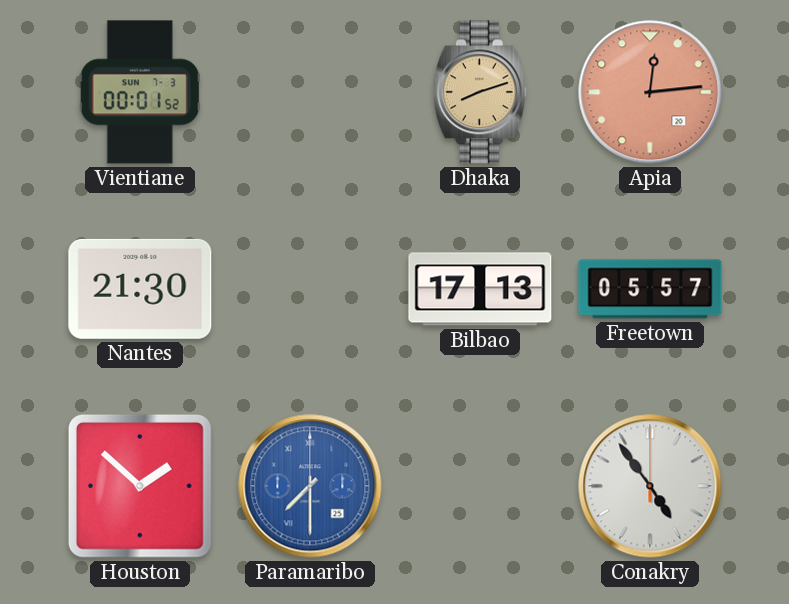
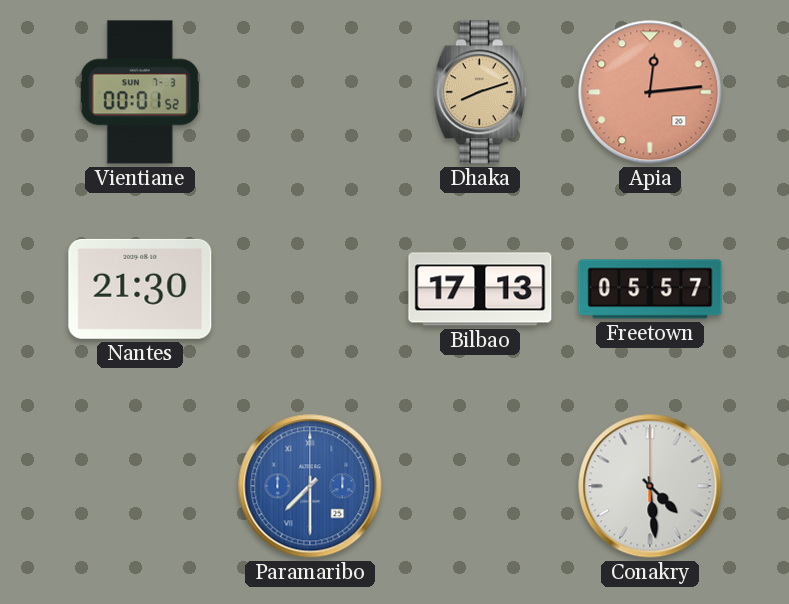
Houston: 1:52 -> none
Conakry: 4:54 -> 4:29
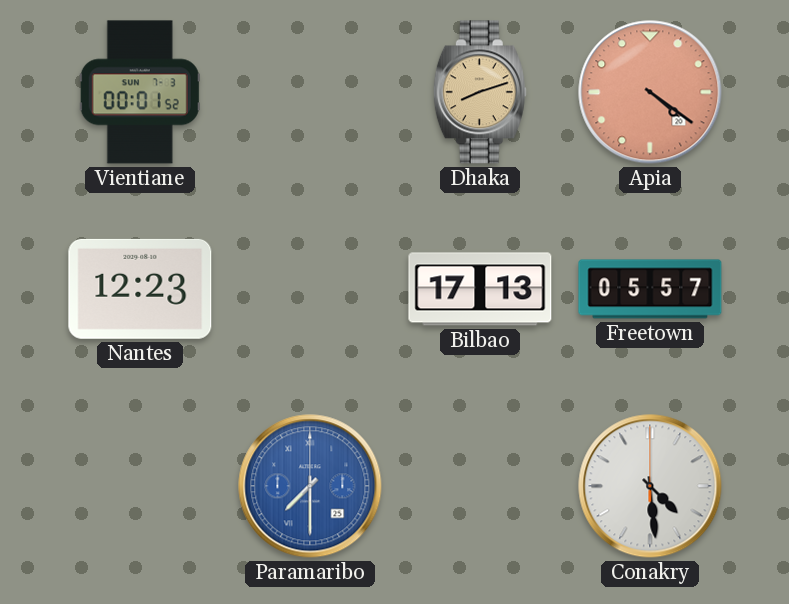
Apia: 12:14 -> 4:21
Nantes: 21:30 -> 12:23
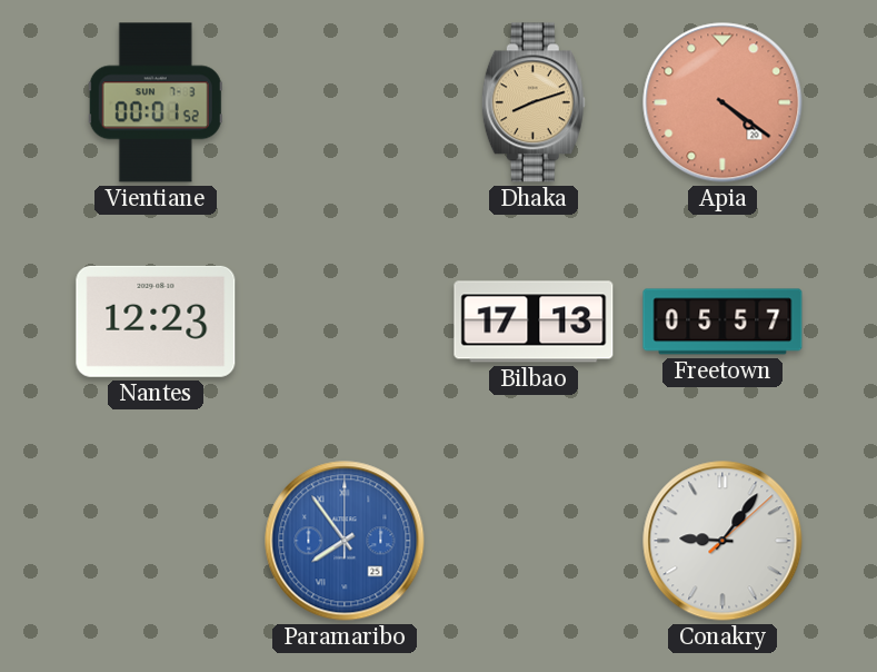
Paramaribo: 7:30 -> 7:54
Conakry: 4:29 -> 9:06
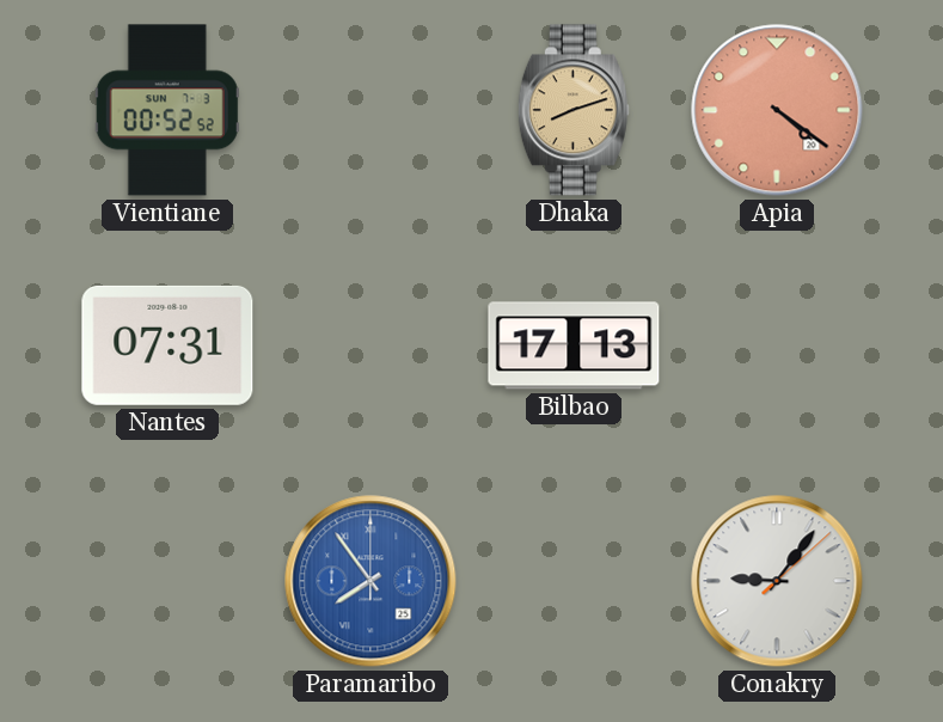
Vientiane: 00:01 -> 00:52
Nantes: 12:23 -> 07:31
Freetown: 05:57 -> none
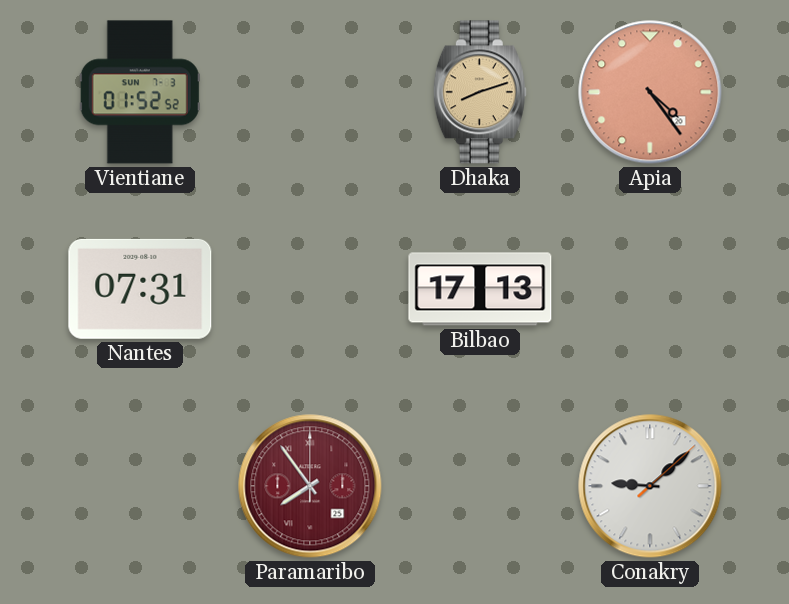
Vientiane: 00:52 -> 01:52
Apia: 4:21 -> 4:24
Paramaribo dial: blue -> burgundy
Conakry: 9:06 -> 9:08
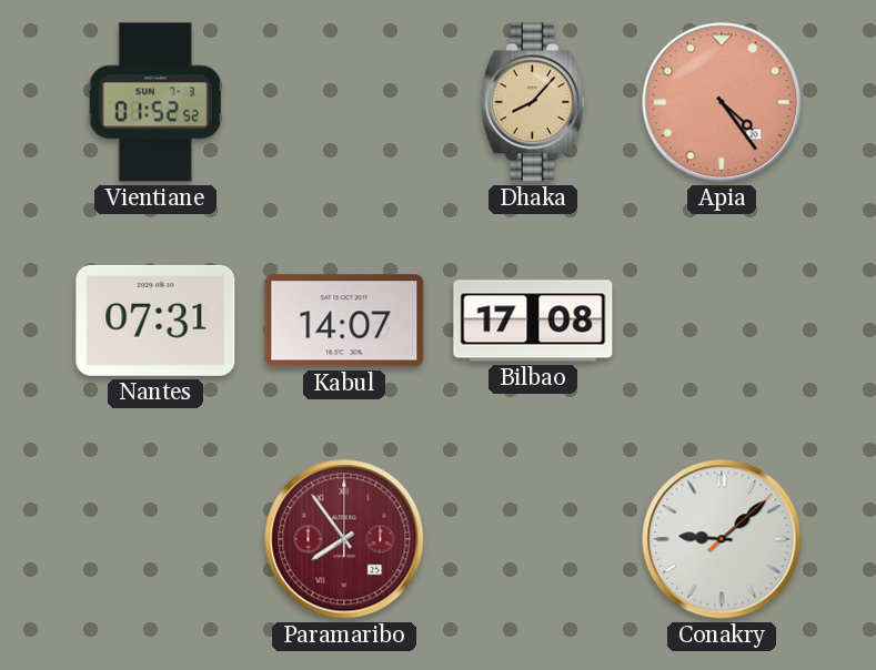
Dhaka: 8:12 -> 8:07
Kabul: none -> 14:07
Bilbao: 17:13 -> 17:08
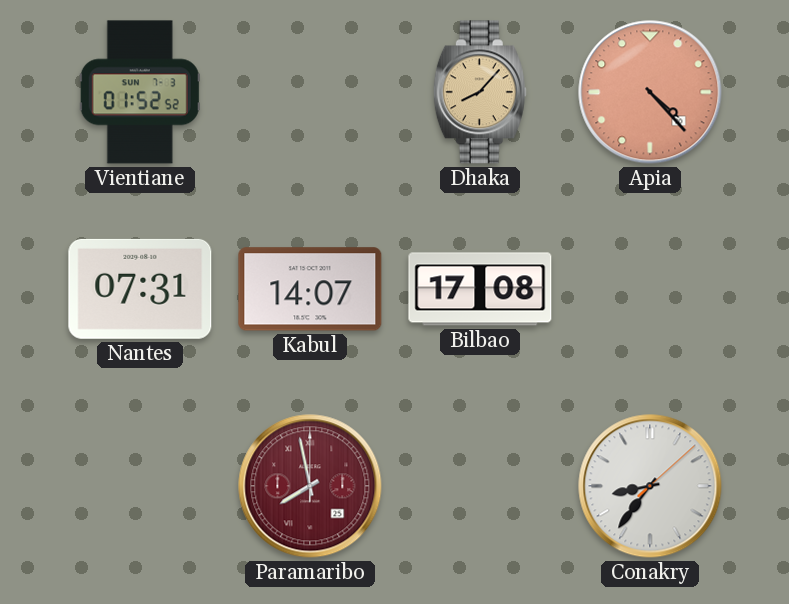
Apia: 4:24 -> 4:23
Paramaribo: 7:54 -> 7:58
Conakry: 9:08 -> 8:36
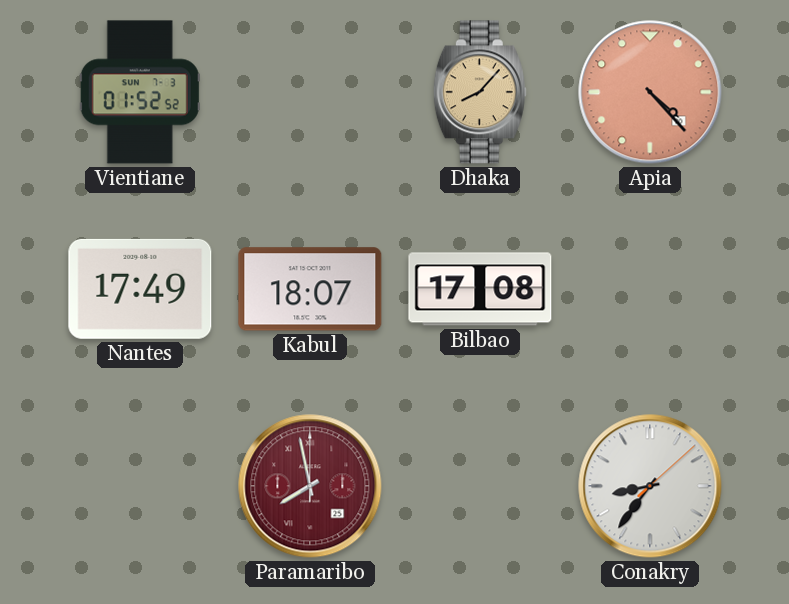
Nantes: 07:31 -> 17:49
Kabul: 14:07 -> 18:07
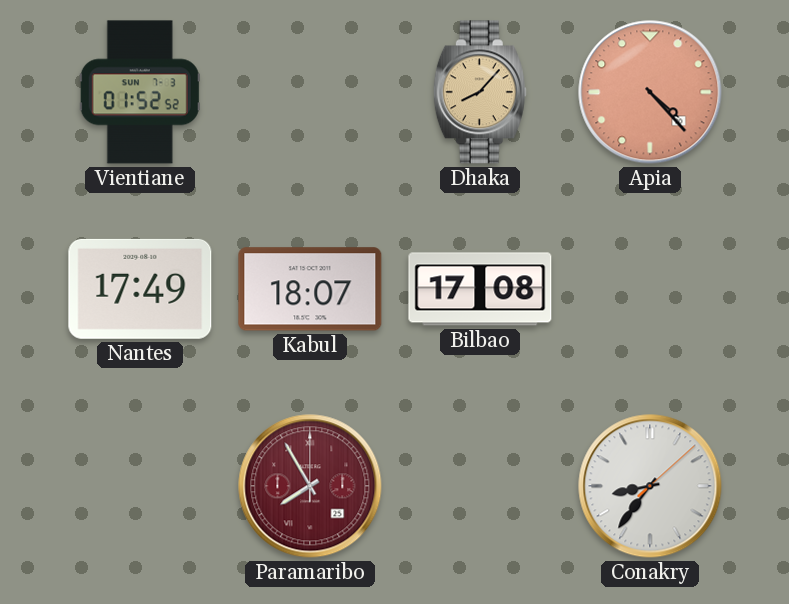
Paramaribo: 7:58 -> 7:55
